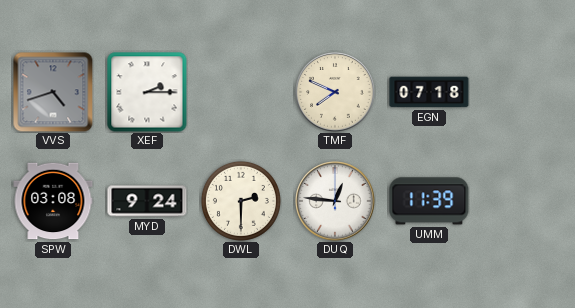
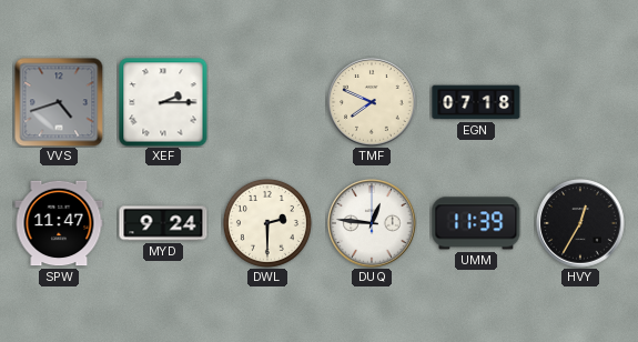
SPW: 03:08 -> 11:47
HVY: none -> 12:35
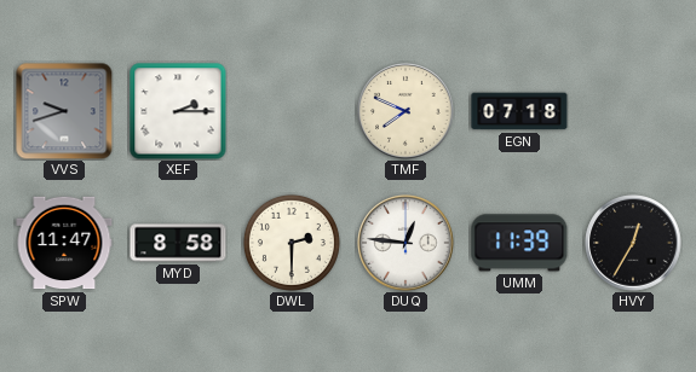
VVS: 4:42 -> 9:42
MYD: 9:24 -> 8:58
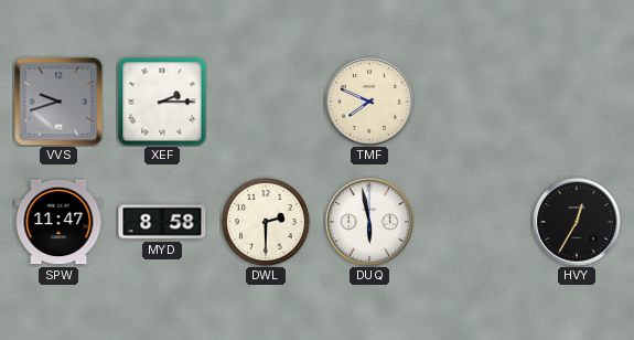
EGN: 07:18 -> none
DUQ: 12:46 -> 5:58
UMM: 11:39 -> none
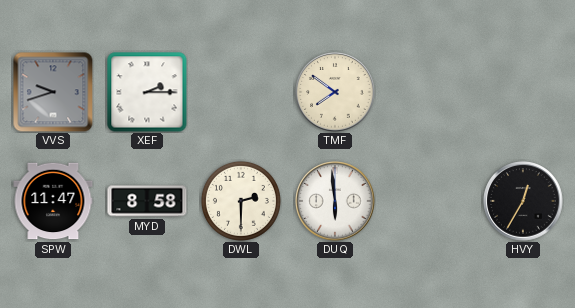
TMF: 7:49 -> 7:51
DUQ: 5:58 -> 5:59
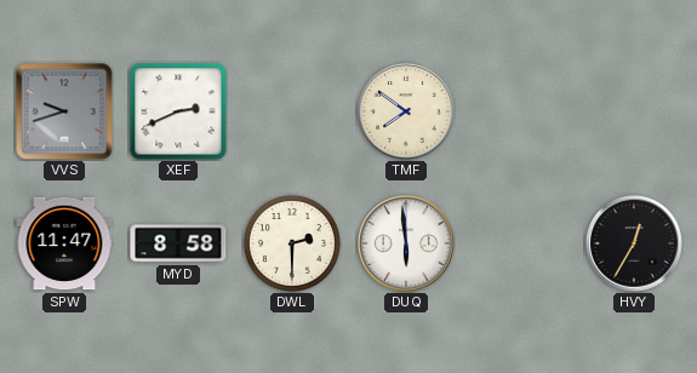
XEF: 2:15 -> 2:41
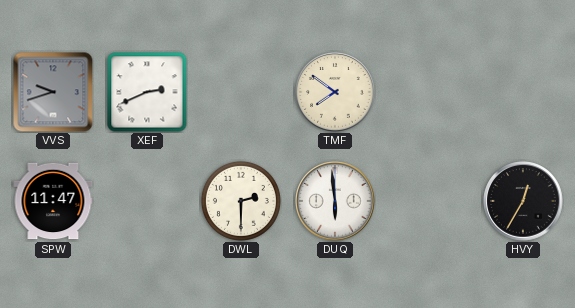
MYD: 8:58 -> none
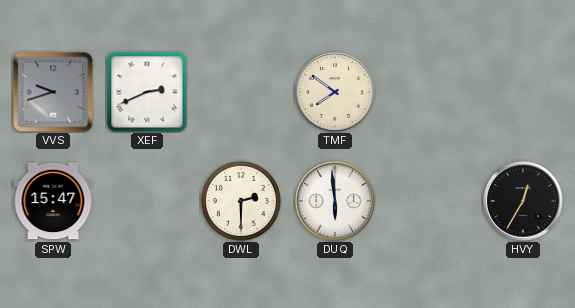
SPW: 11:47 -> 15:47
